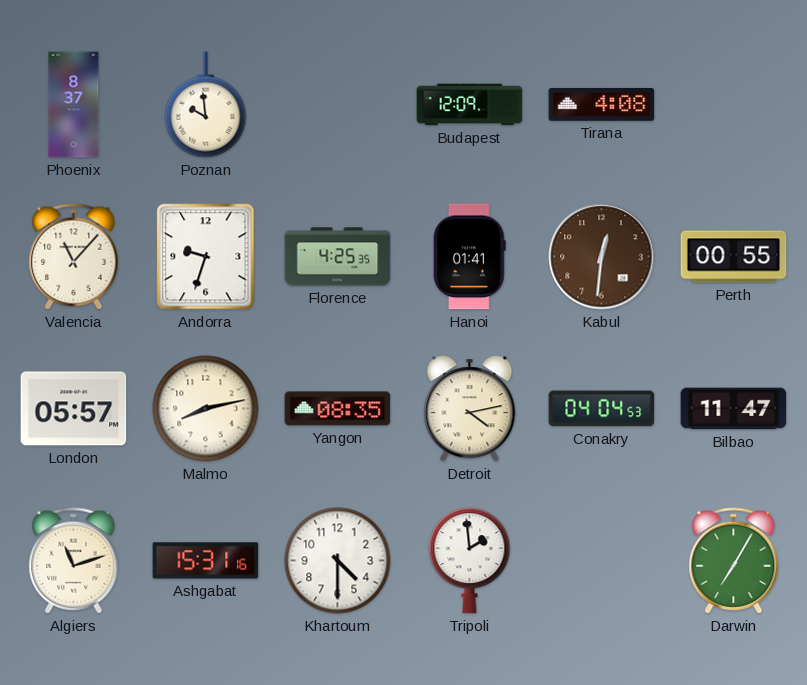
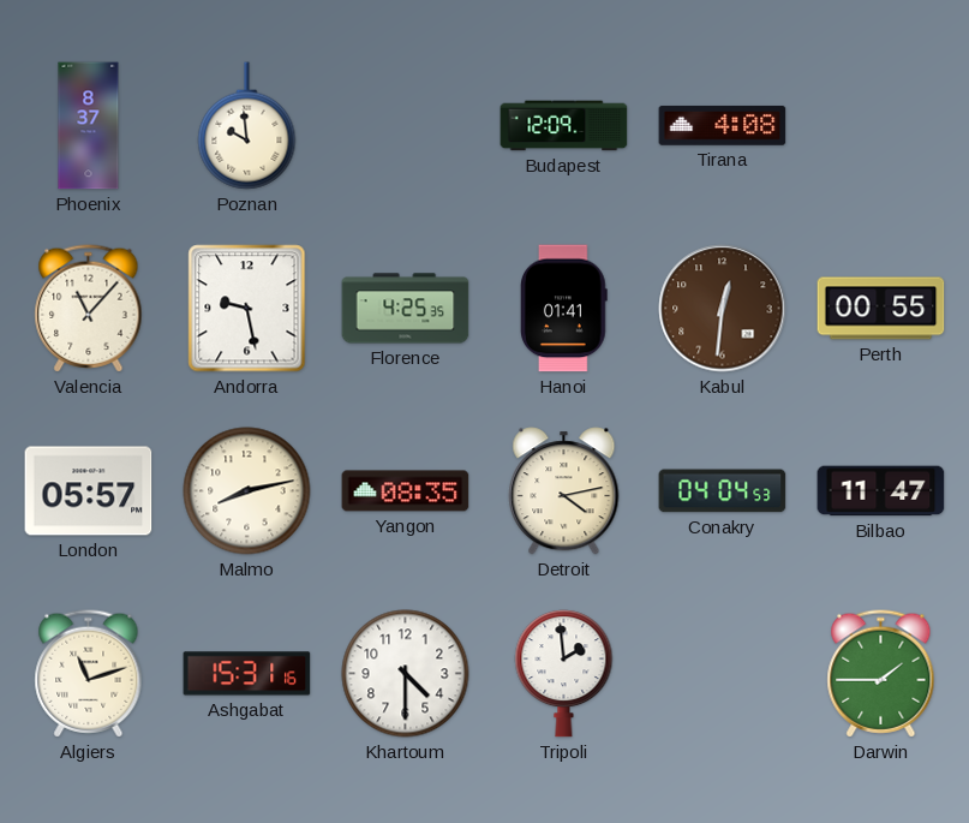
Andorra: 9:33 -> 9:28
Darwin: 7:05 -> 1:45
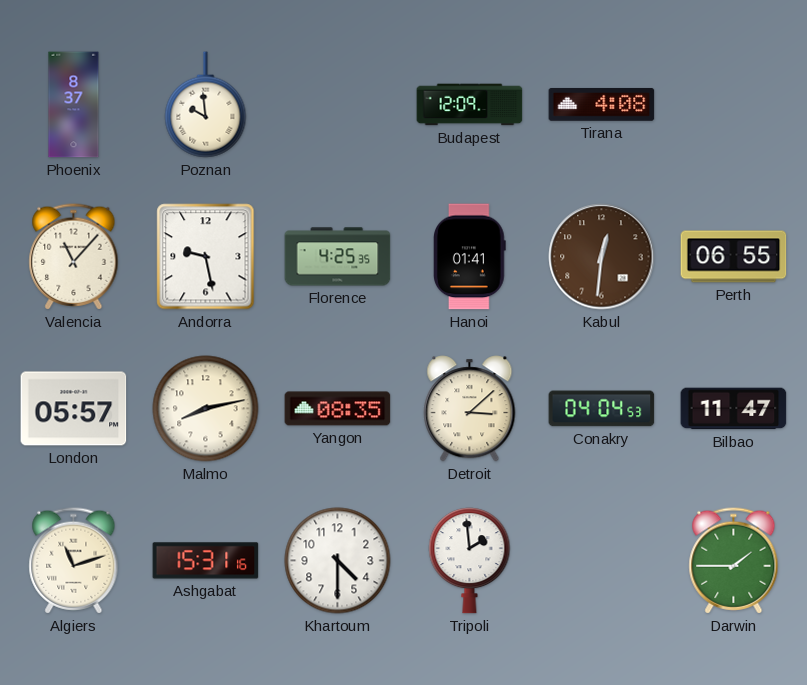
Perth: 00:55 -> 06:55
Detroit: 4:13 -> 3:08
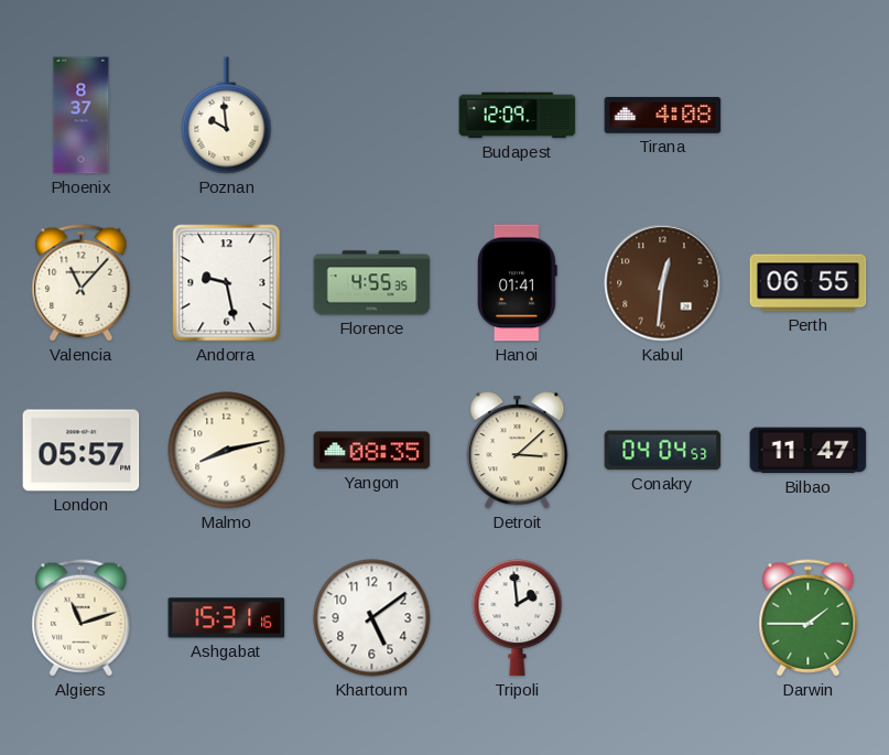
Florence: 4:25 -> 4:55
Khartoum: 4:30 -> 5:09
